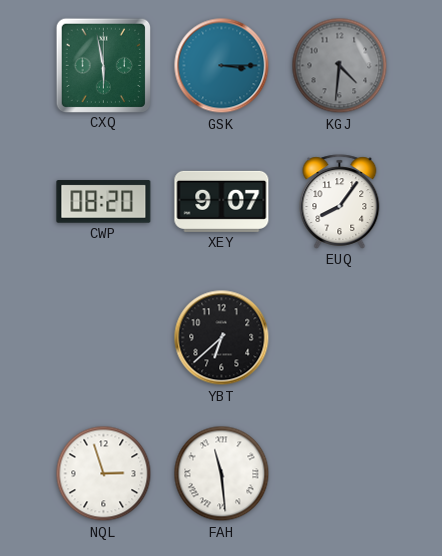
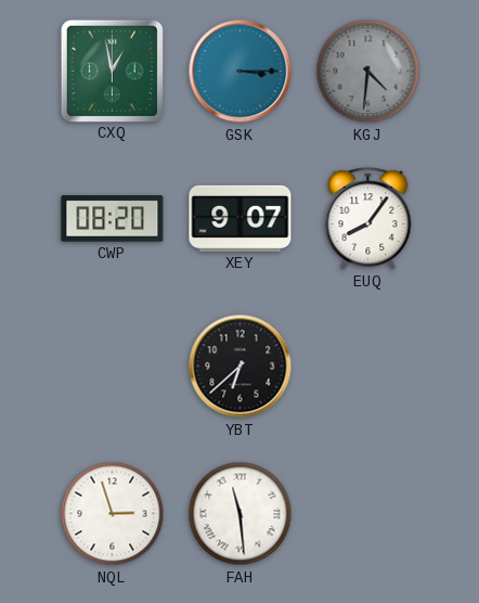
CXQ: 5:58 -> 12:58
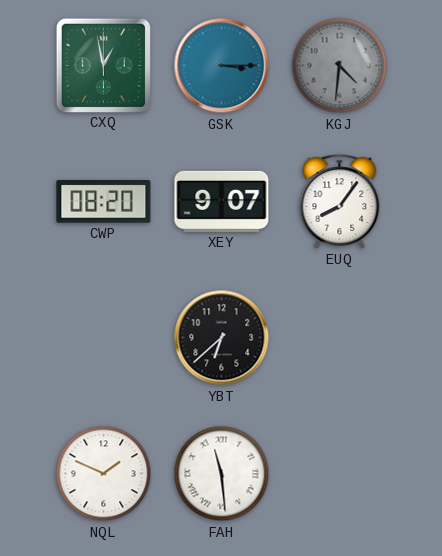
NQL: 2:57 -> 1:49
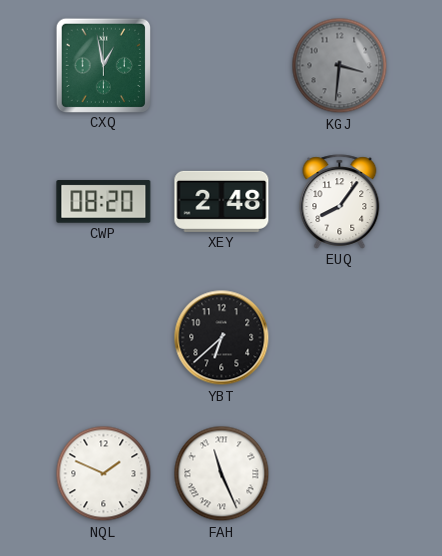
GSK: 3:15 -> none
KGJ: 4:31 -> 3:31
XEY: 9:07 -> 2:48
FAH: 11:29 -> 11:26
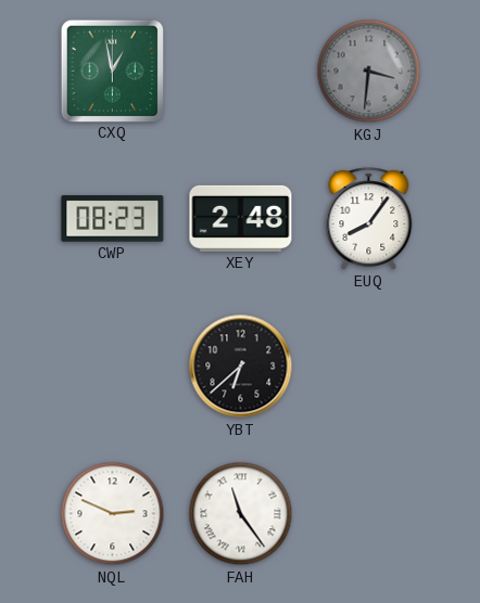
CWP: 08:20 -> 08:23
NQL: 1:49 -> 2:49
FAH: 11:26 -> 11:24
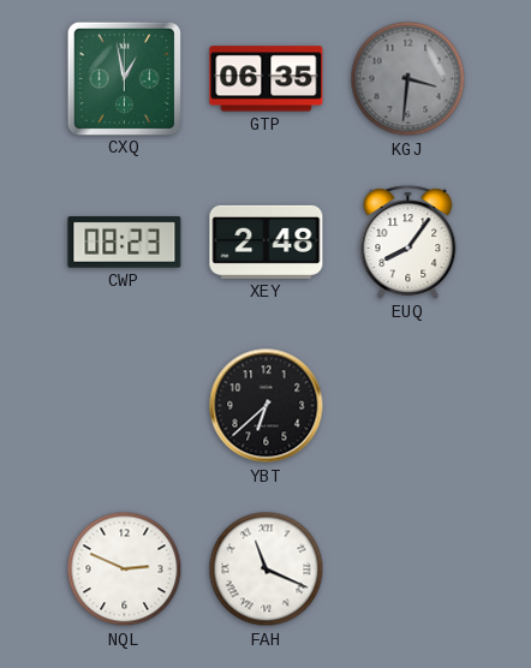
GTP: none -> 06:35
FAH: 11:24 -> 11:19
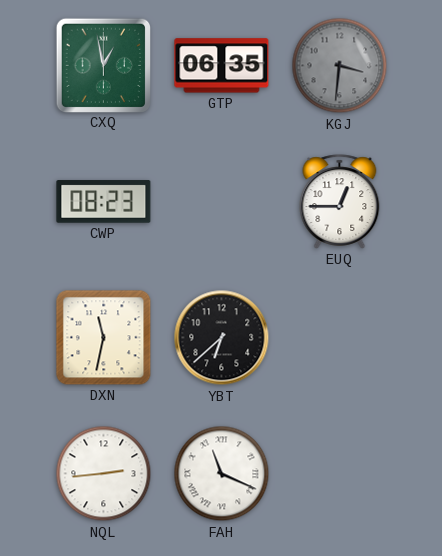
XEY: 2:48 -> none
EUQ: 8:06 -> 12:45
DXN: none -> 11:32
NQL: 2:49 -> 2:44
